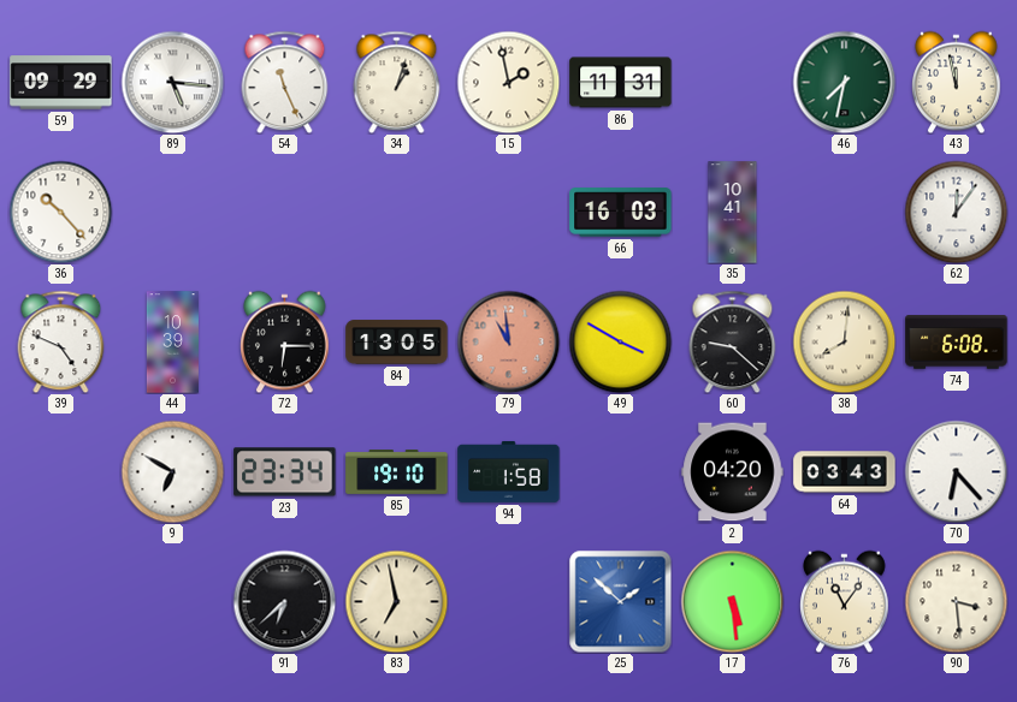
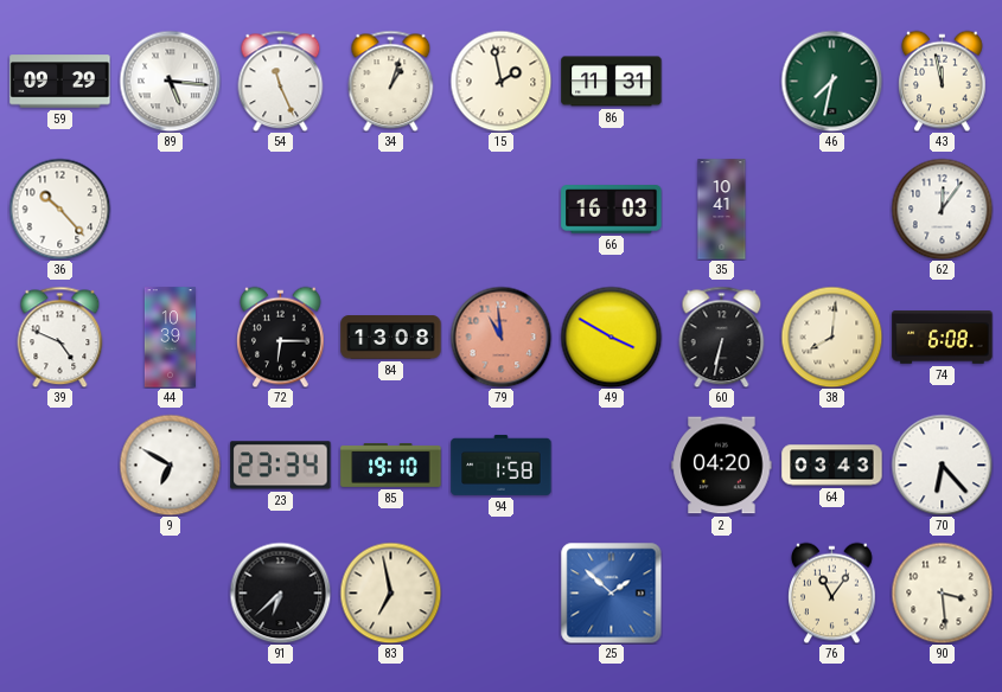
84: 13:05 -> 13:08
60: 9:22 -> 6:32
17: 5:29 -> none
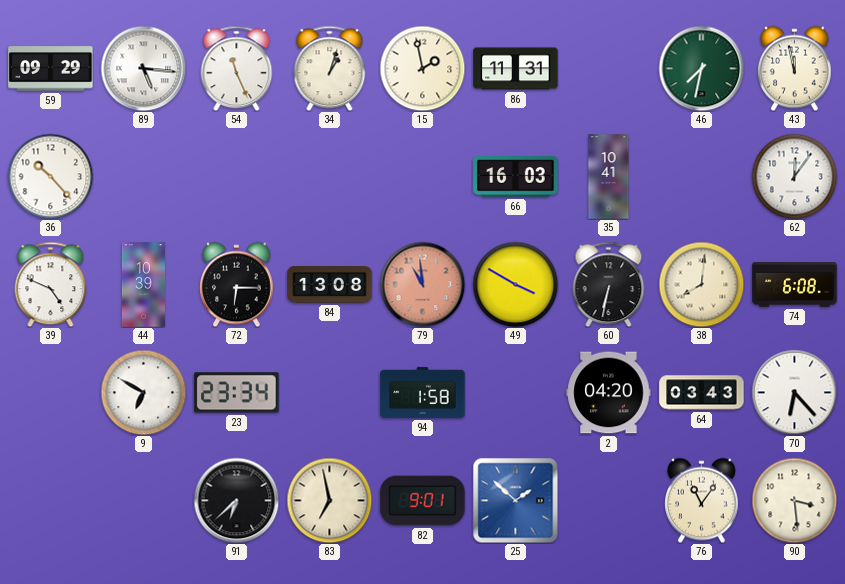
85: 19:10 -> none
82: none -> 9:01
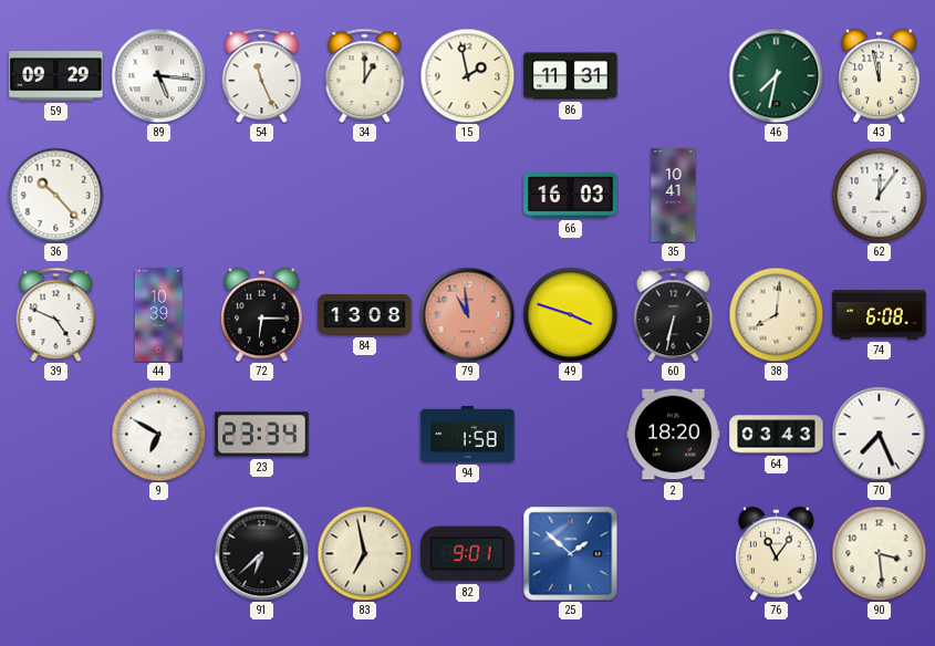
34: 1:03 -> 1:00
49: 3:50 -> 3:48
2: 04:20 -> 18:20
70: 6:23 -> 7:26
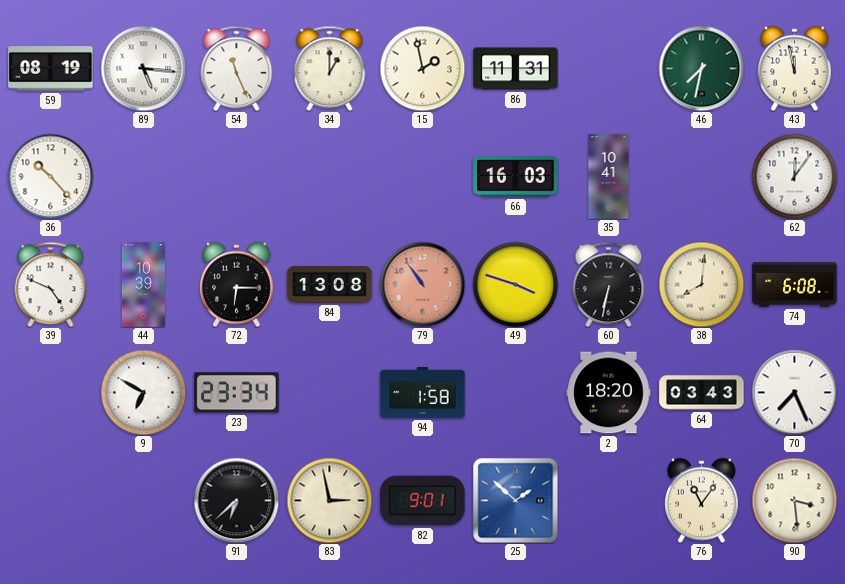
59: 09:29 -> 08:19
79: 10:59 -> 10:54
83: 6:58 -> 2:58
